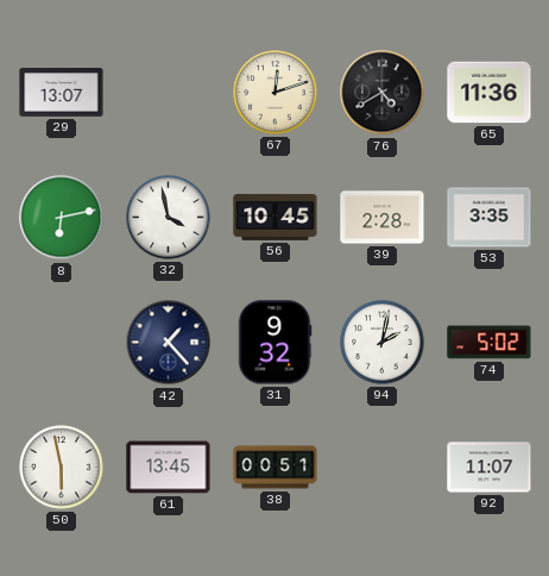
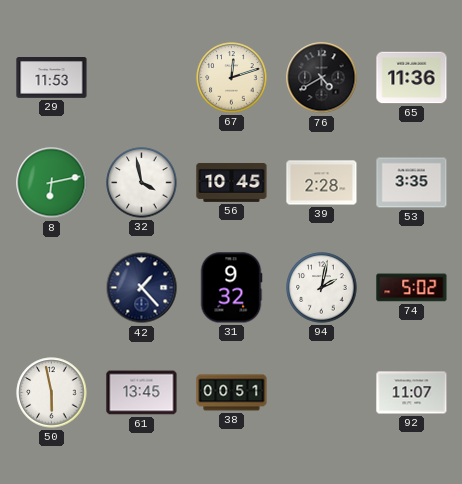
29: 13:07 -> 11:53
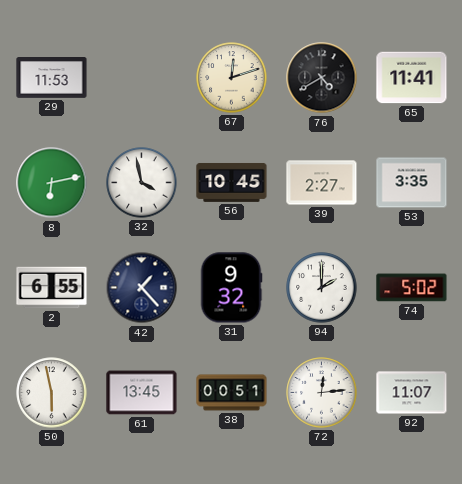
65: 11:36 -> 11:41
39: 2:28 -> 2:27
2: none -> 6:55
94: 2:02 -> 2:00
72: none -> 12:14
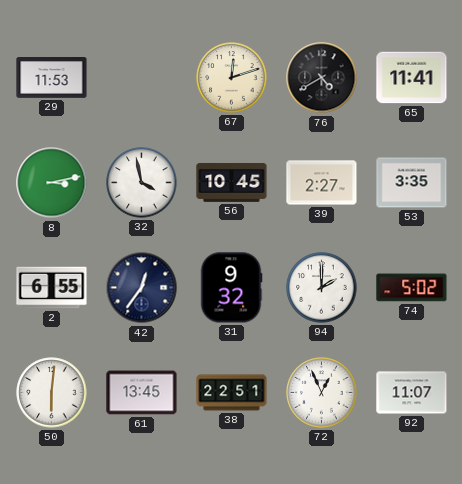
8: 6:13 -> 3:13
42: 1:23 -> 12:36
50: 5:58 -> 6:01
38: 00:51 -> 22:51
72: 12:14 -> 12:56
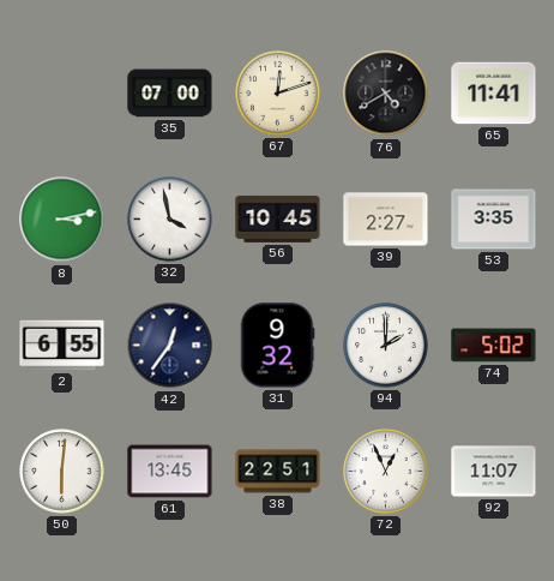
29: 11:53 -> none
35: none -> 07:00
